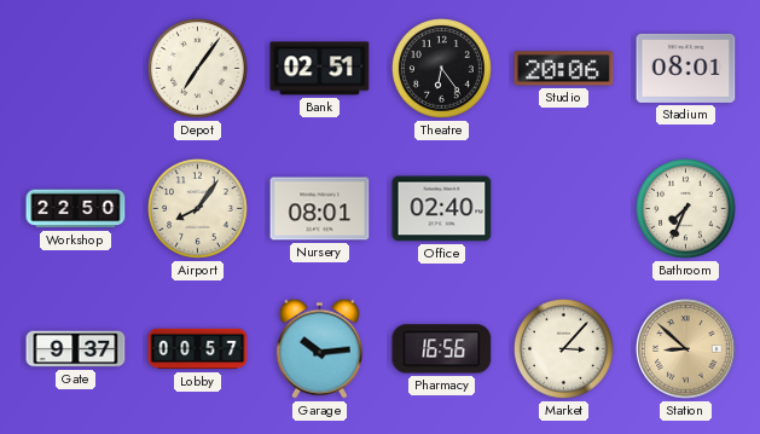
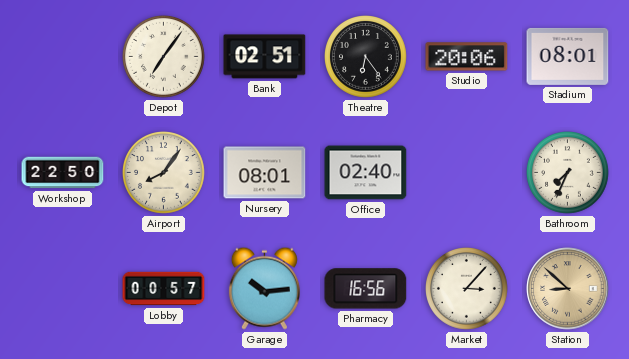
Gate: 9:37 -> none
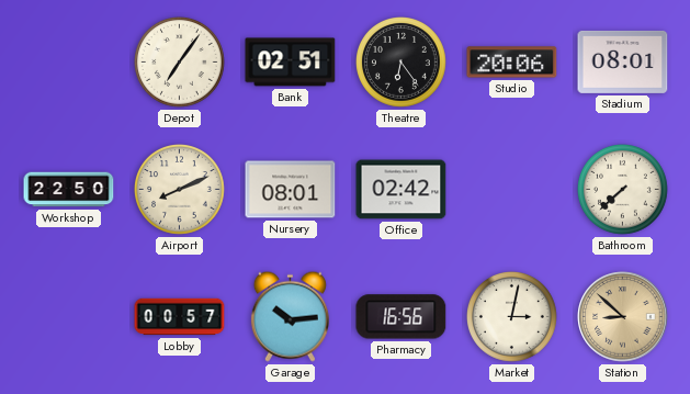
Airport: 8:06 -> 8:11
Office: 02:40 -> 02:42
Bathroom: 7:34 -> 7:38
Market: 3:07 -> 3:02
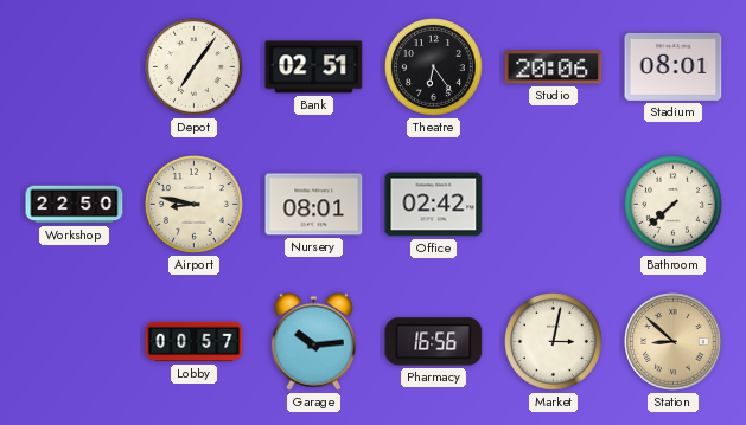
Airport: 8:11 -> 8:47
